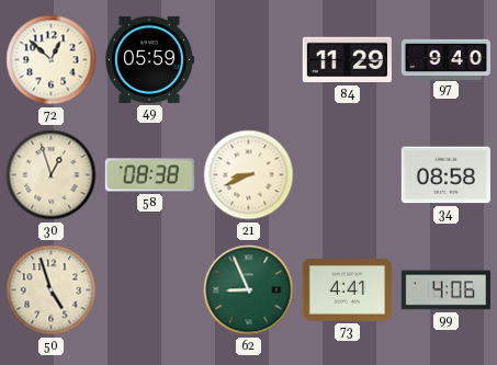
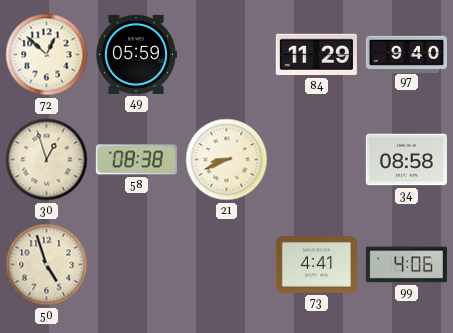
62: 8:56 -> none
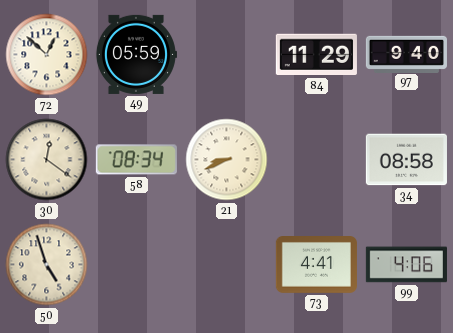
30: 12:57 -> 12:21
58: 08:38 -> 08:34
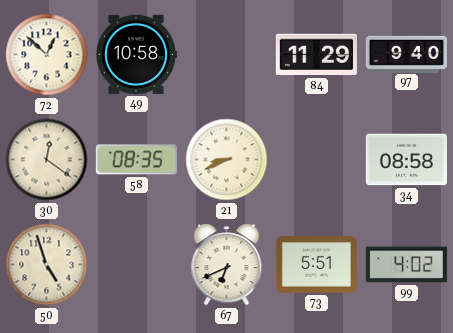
49: 05:59 -> 10:58
58: 08:34 -> 08:35
67: none -> 6:41
73: 4:41 -> 5:51
99: 4:06 -> 4:02
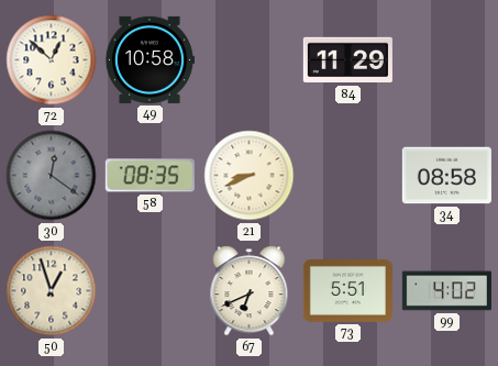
97: 9:40 -> none
30 dial: cream -> grey
50: 4:57 -> 12:57
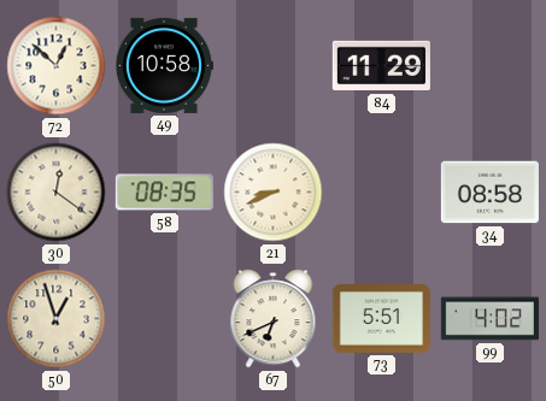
30 dial: grey -> cream
